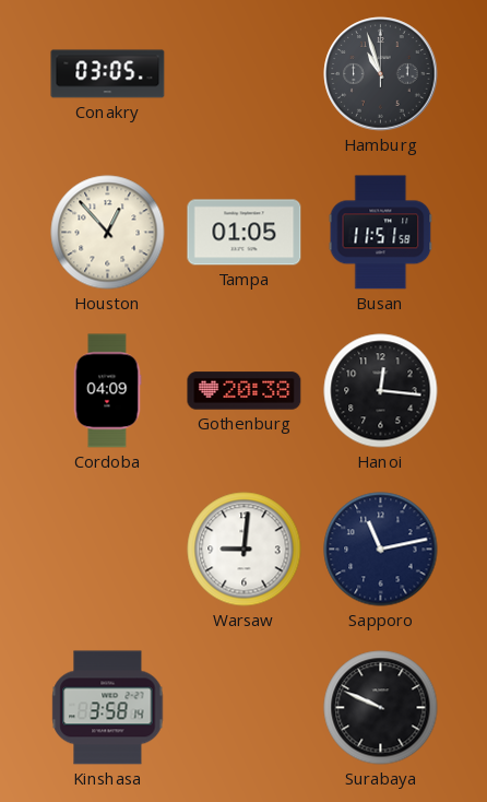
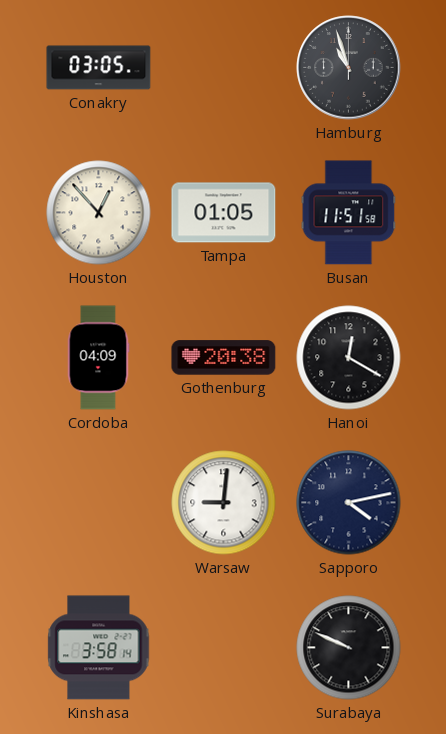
Hanoi: 12:16 -> 12:20
Sapporo: 11:13 -> 4:13
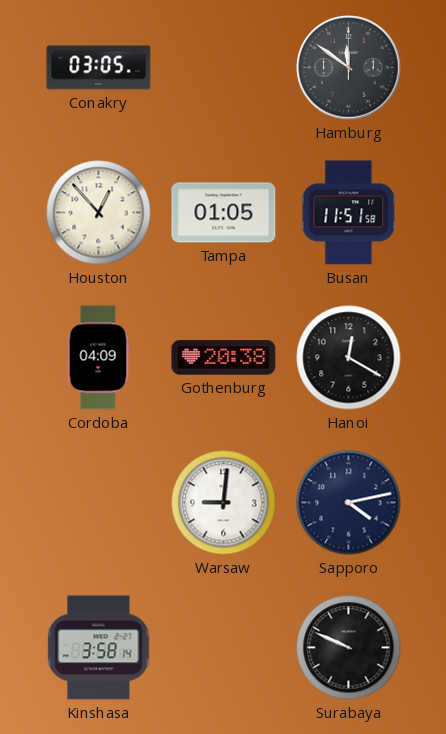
Hamburg: 10:57 -> 11:51
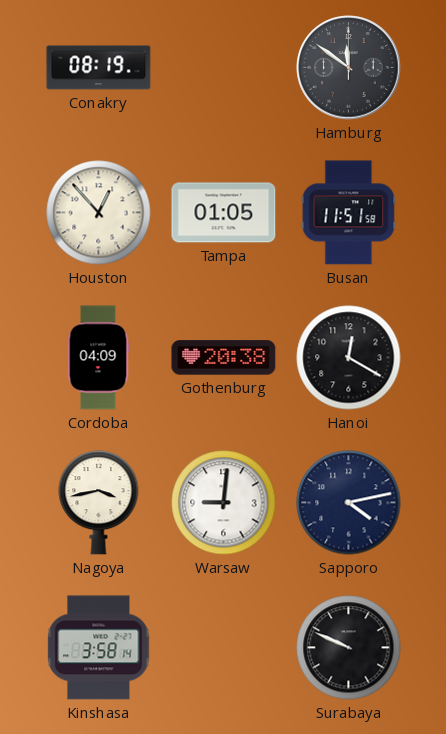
Conakry: 03:05 -> 08:19
Nagoya: none -> 3:43
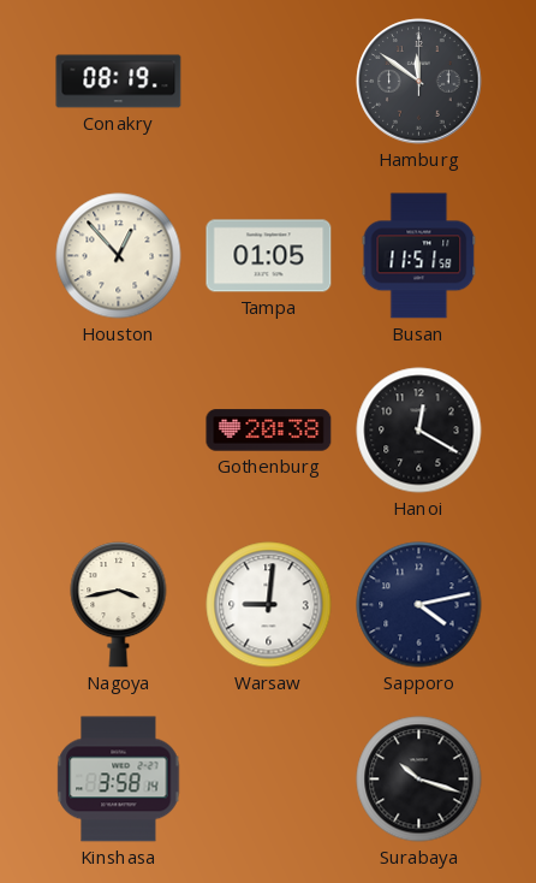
Cordoba: 04:09 -> none
Surabaya: 9:49 -> 10:18
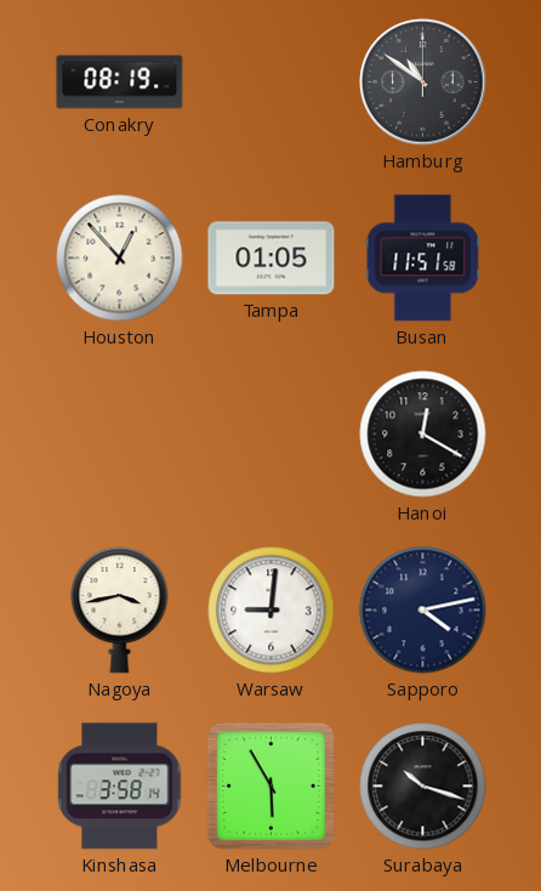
Hamburg: 11:51 -> 10:51
Gothenburg: 20:38 -> none
Melbourne: none -> 5:55
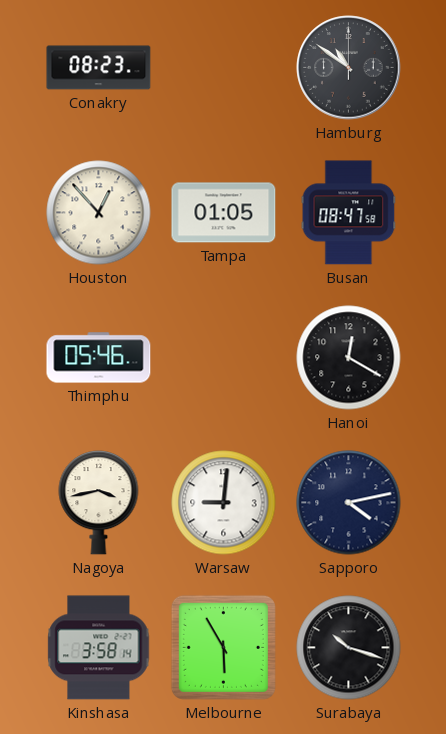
Conakry: 08:19 -> 08:23
Busan: 11:51 -> 08:47
Thimphu: none -> 05:46
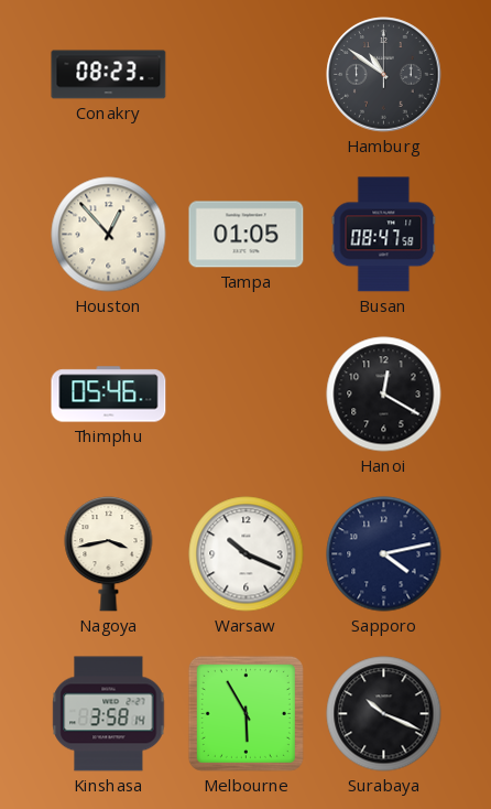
Warsaw: 9:01 -> 10:19
Surabaya: 10:18 -> 10:19
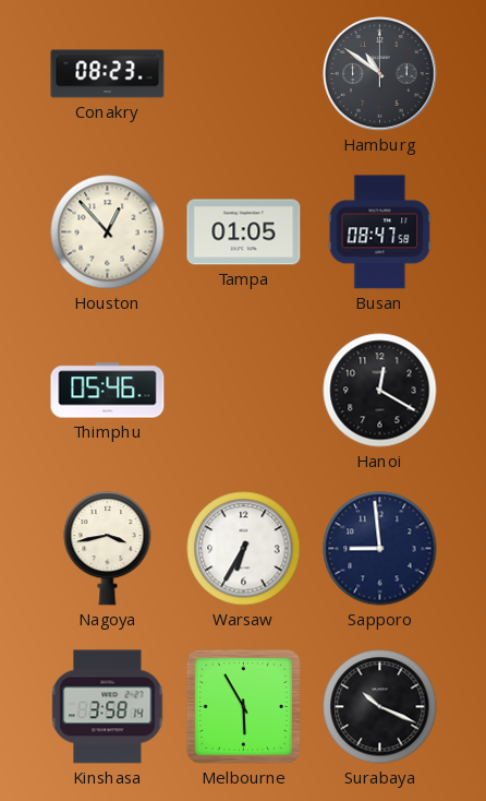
Warsaw: 10:19 -> 6:35
Sapporo: 4:13 -> 8:59
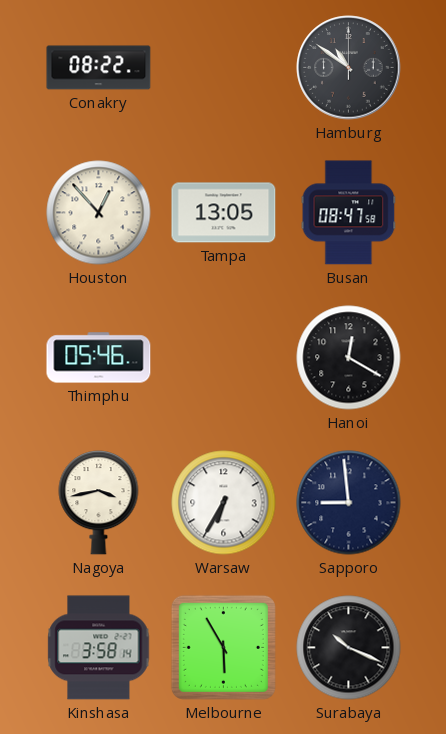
Conakry: 08:23 -> 08:22
Tampa: 01:05 -> 13:05
